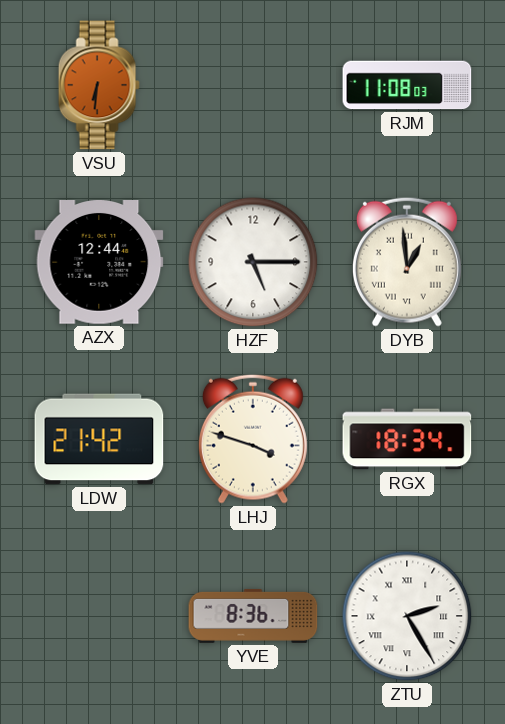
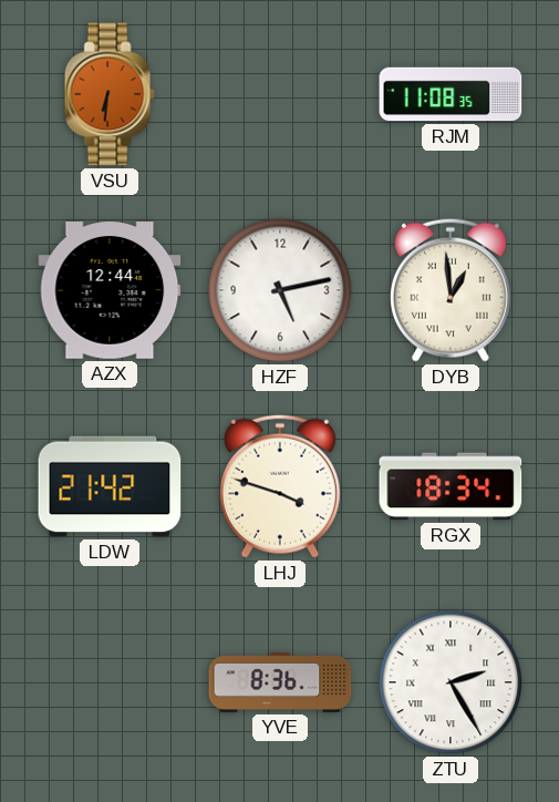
RJM: 11:08:03 -> 11:08:35
HZF: 5:15 -> 5:13
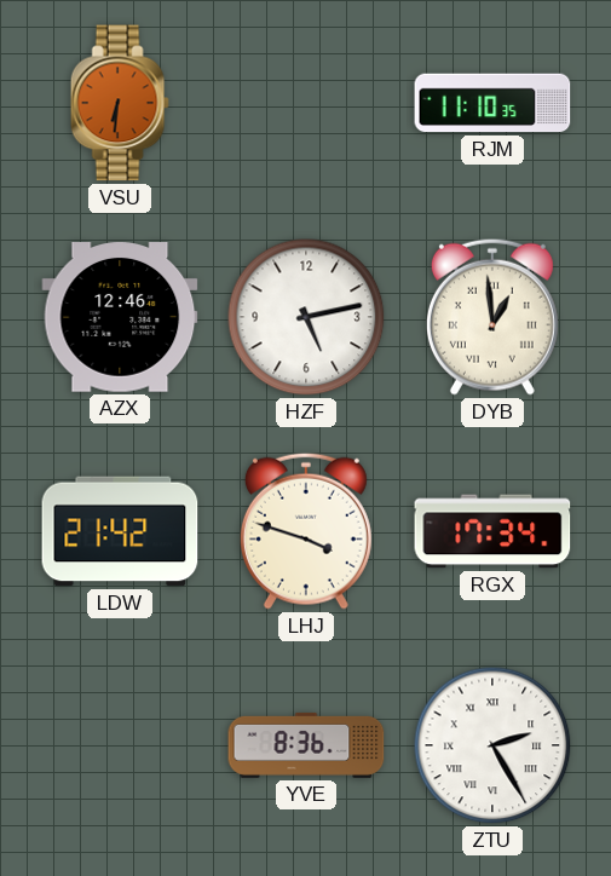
RJM: 11:08 -> 11:10
AZX: 12:44 -> 12:46
RGX: 18:34 -> 17:34
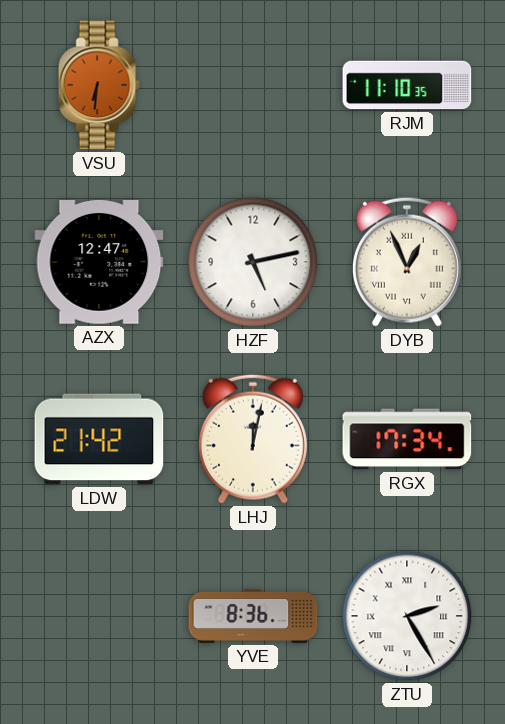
AZX: 12:46 -> 12:47
DYB: 12:59 -> 12:56
LHJ: 3:48 -> 12:02
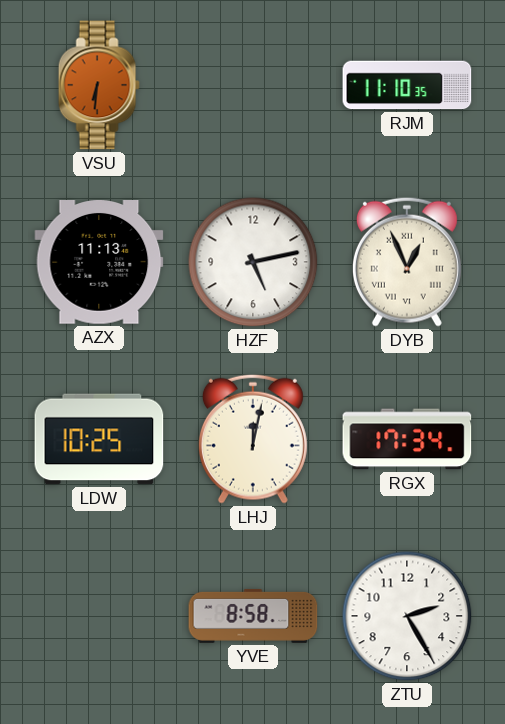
AZX: 12:47 -> 11:13
LDW: 21:42 -> 10:25
YVE: 8:36 -> 8:58
ZTU numerals: Roman -> Arabic
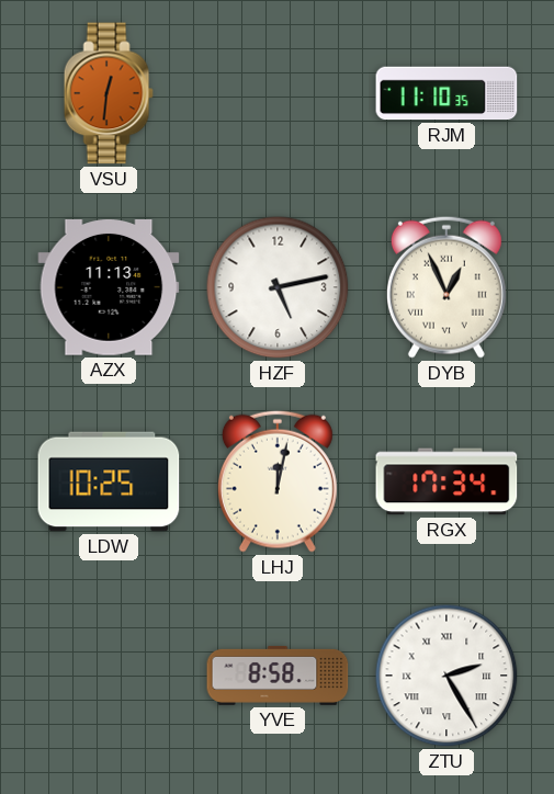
VSU: 6:31 -> 12:31
ZTU numerals: Arabic -> Roman
